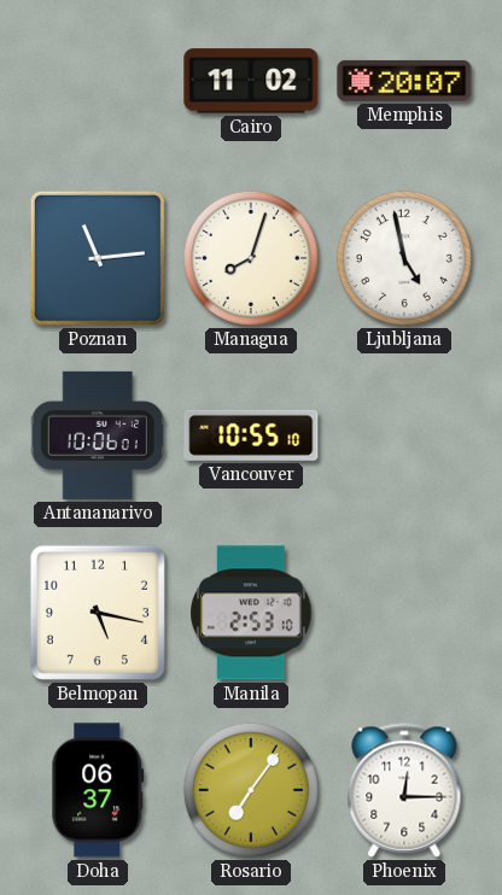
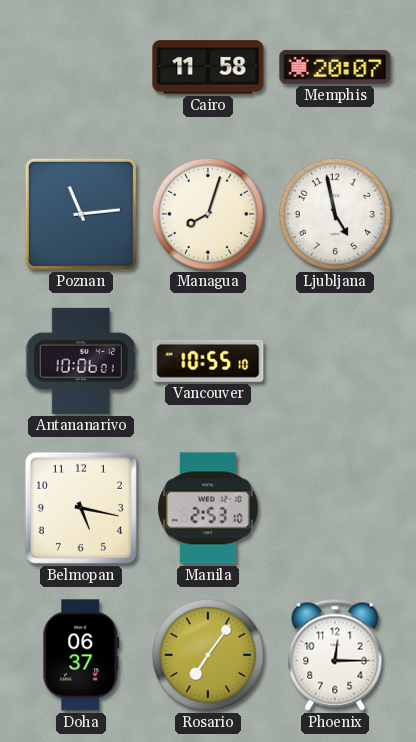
Cairo: 11:02 -> 11:58
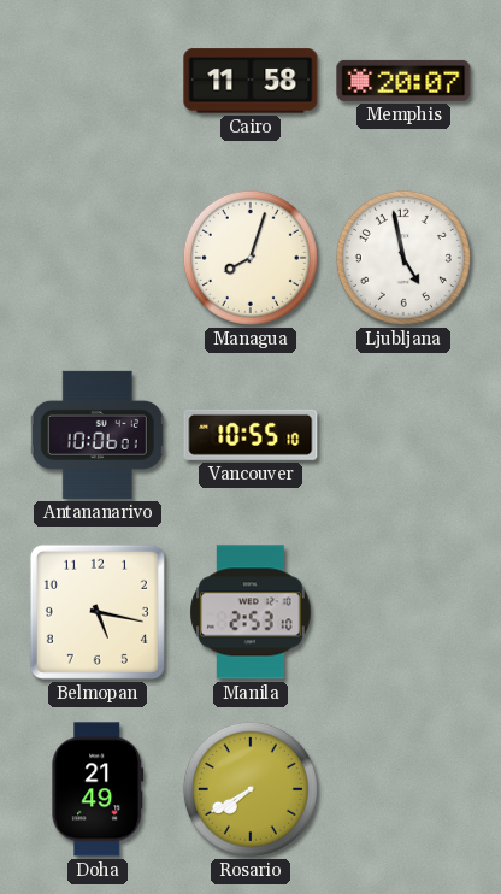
Poznan: 11:14 -> none
Doha: 06:37 -> 21:49
Rosario: 7:06 -> 7:40
Phoenix: 12:15 -> none
